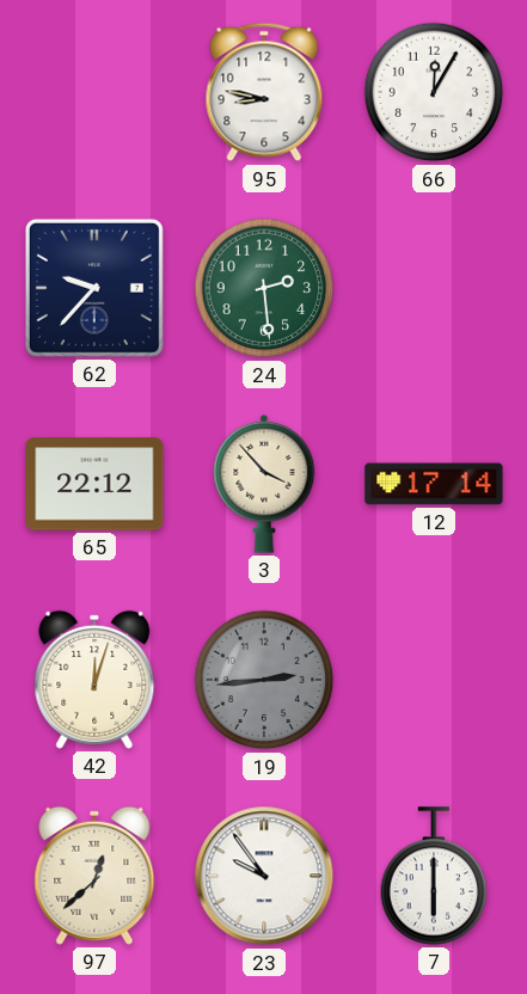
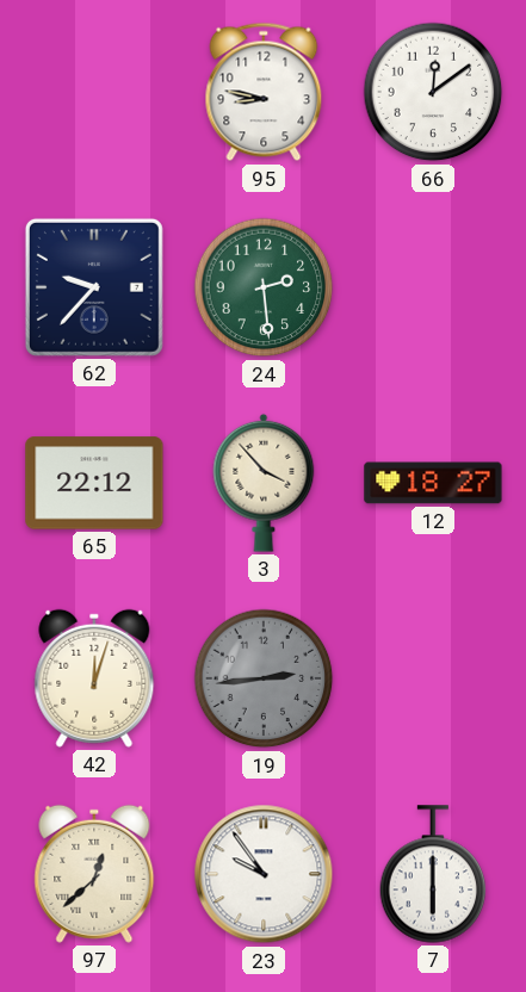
66: 12:05 -> 12:09
12: 17:14 -> 18:27
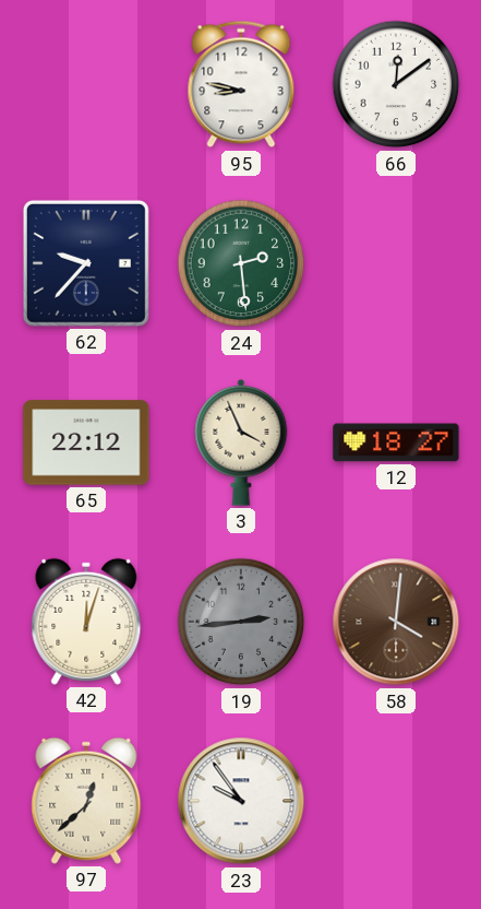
3: 3:53 -> 3:56
58: none -> 4:01
7: 6:00 -> none
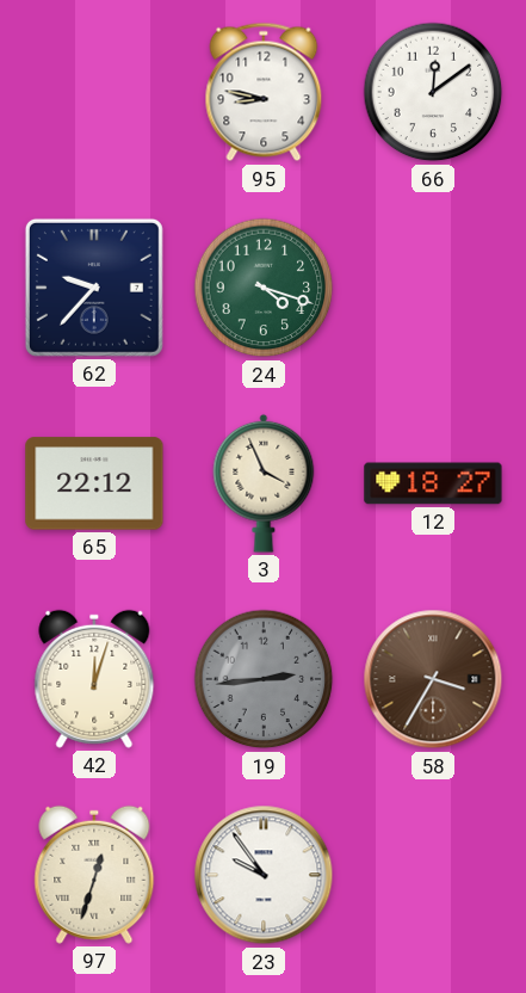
24: 2:29 -> 4:18
58: 4:01 -> 3:35
97: 12:38 -> 12:33
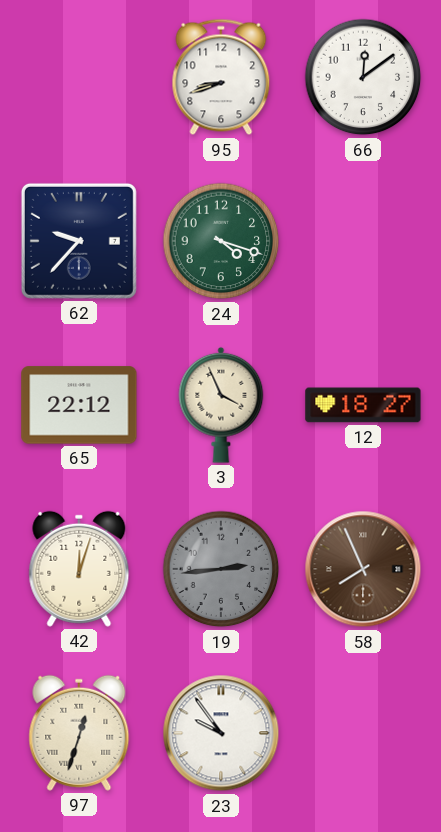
95: 8:47 -> 8:42
58: 3:35 -> 7:56
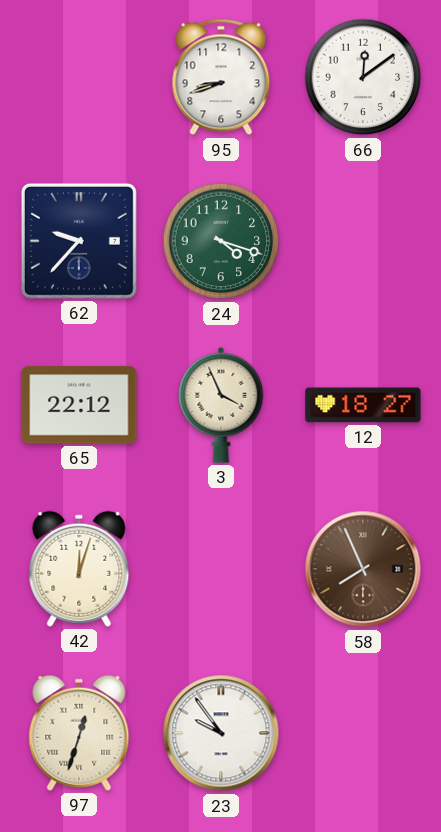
19: 2:44 -> none
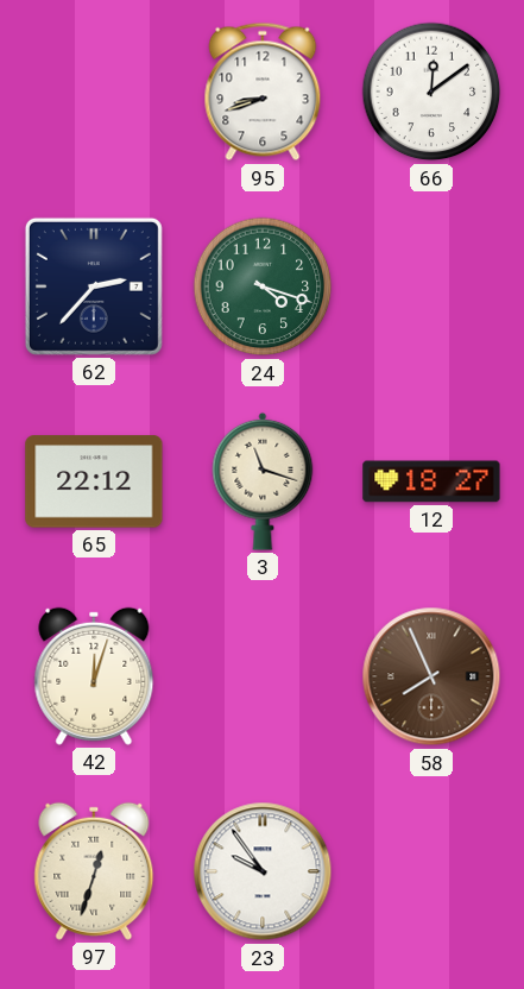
62: 9:37 -> 2:37
3: 3:56 -> 11:18
